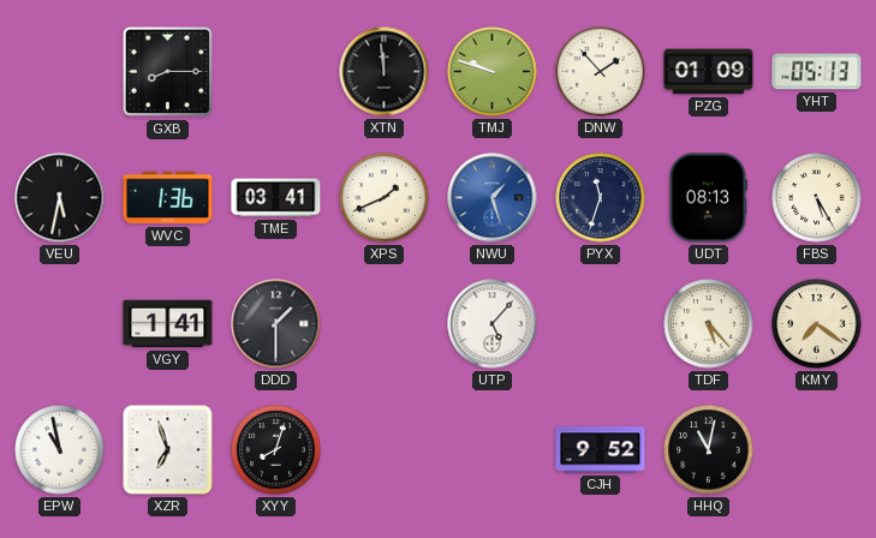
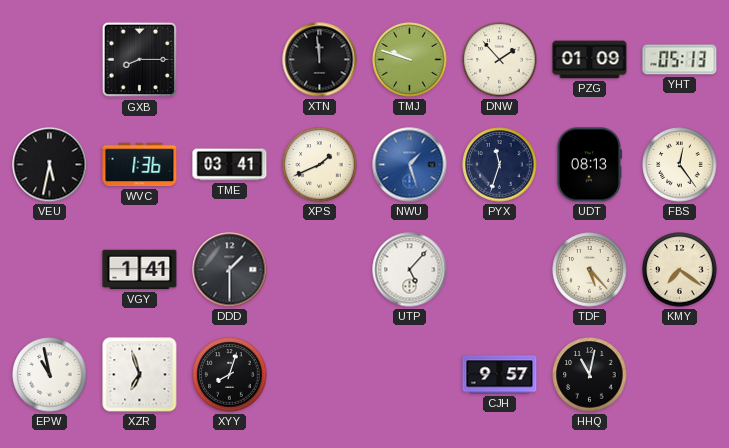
FBS: 5:25 -> 12:24
CJH: 9:52 -> 9:57
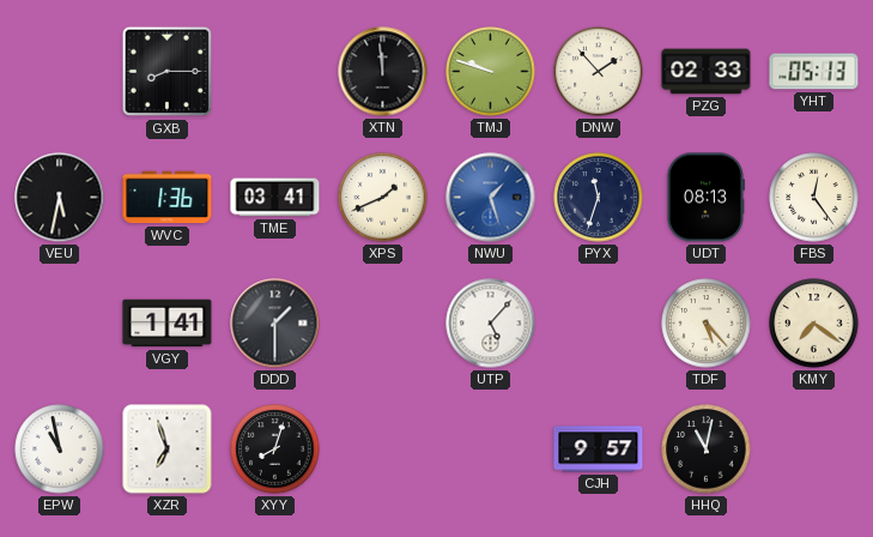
PZG: 01:09 -> 02:33
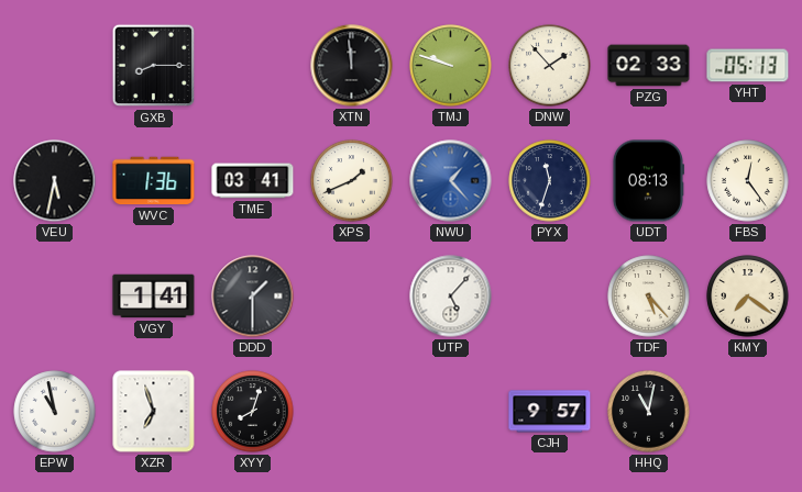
NWU: 1:27 -> 1:23
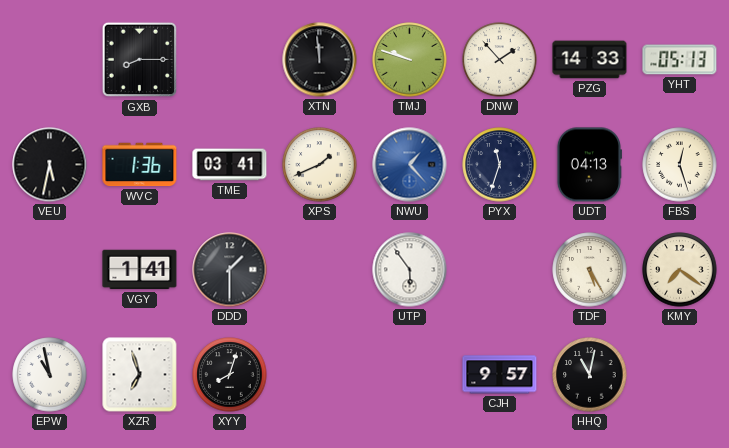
PZG: 02:33 -> 14:33
UDT: 08:13 -> 04:13
FBS: 12:24 -> 12:27
UTP: 5:07 -> 5:54
TDF: 5:23 -> 5:25
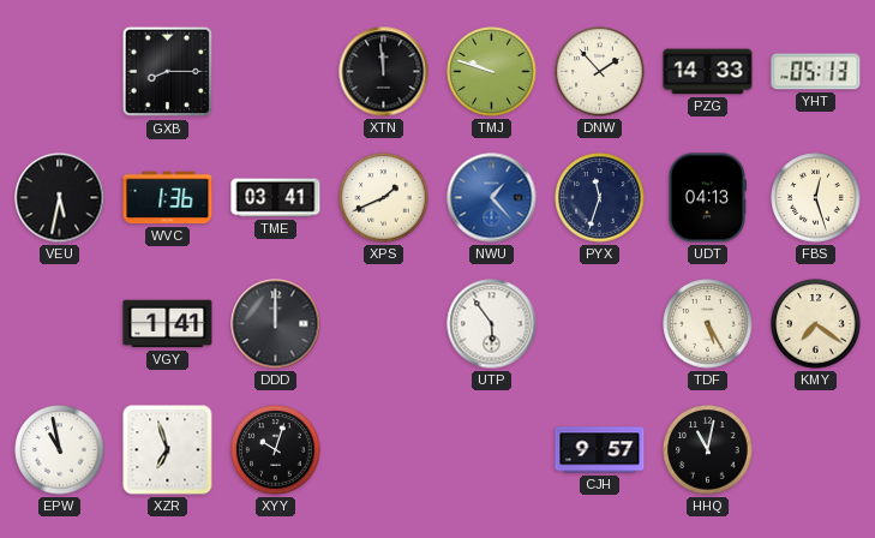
DDD: 1:30 -> 12:00
XYY: 8:03 -> 10:03
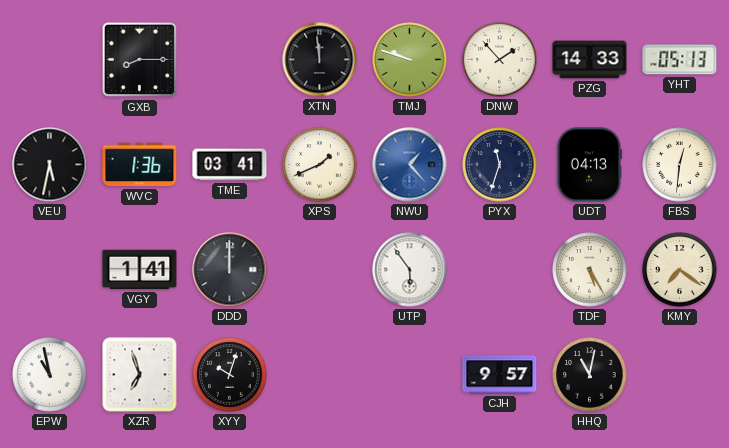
FBS: 12:27 -> 12:31
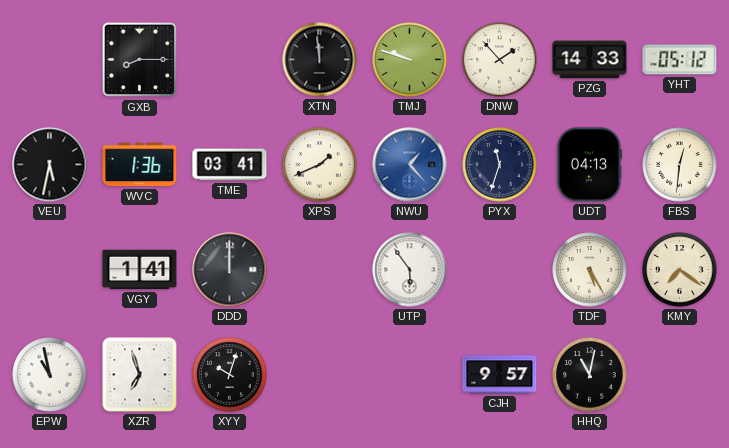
YHT: 05:13 -> 05:12
